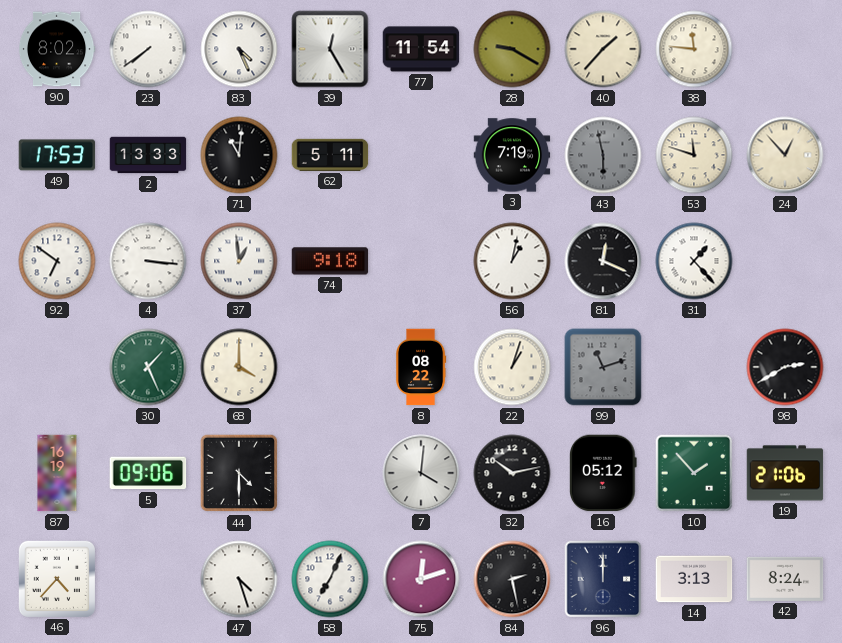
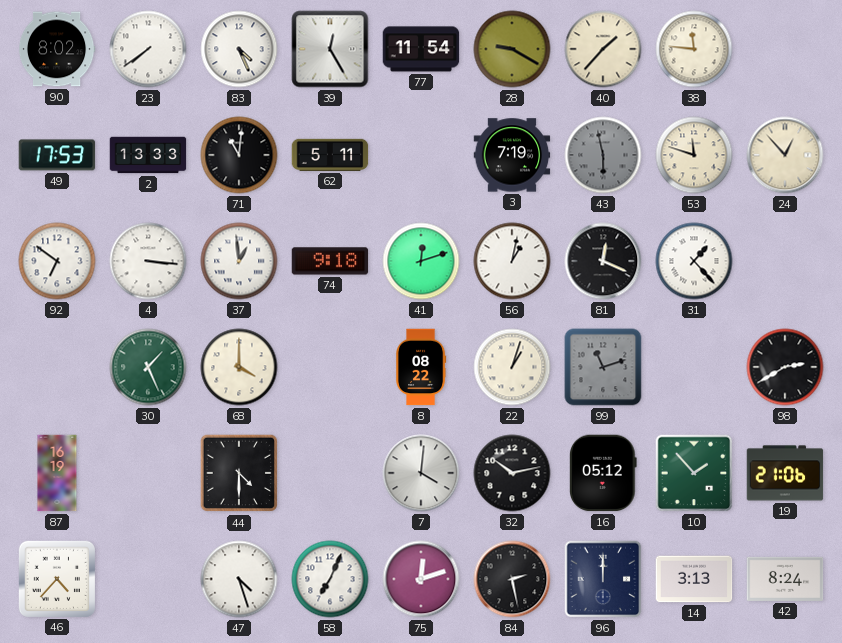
41: none -> 12:12
5: 09:06 -> none
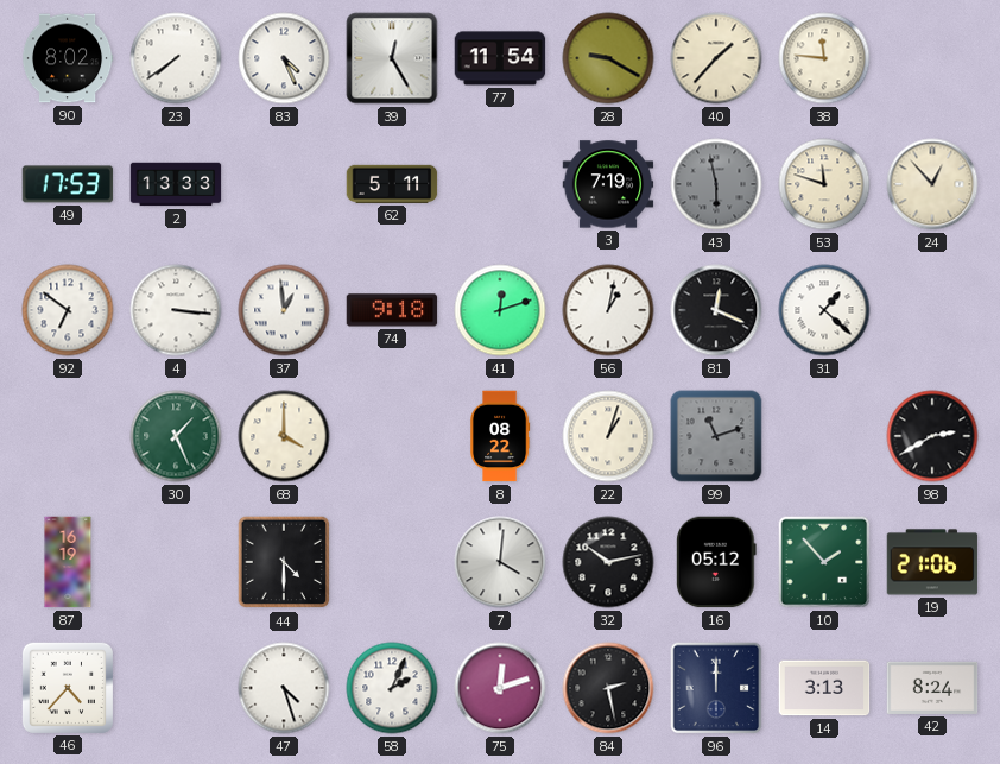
71: 11:01 -> none
31: 1:23 -> 1:22
58: 7:04 -> 2:04
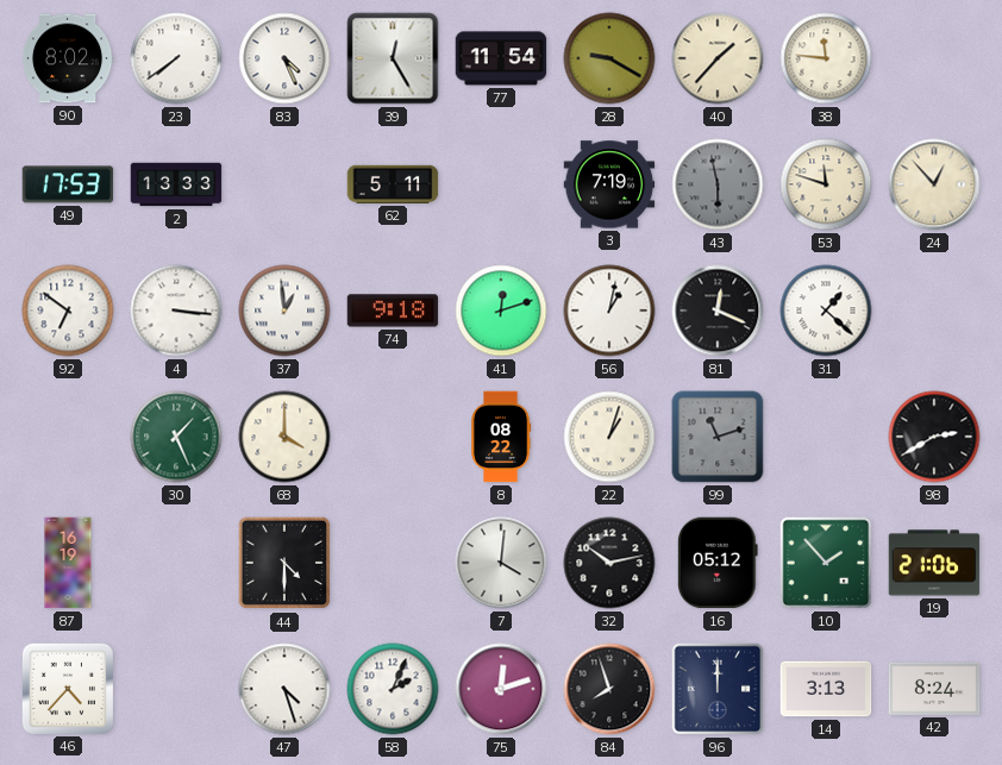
84: 2:28 -> 7:57
